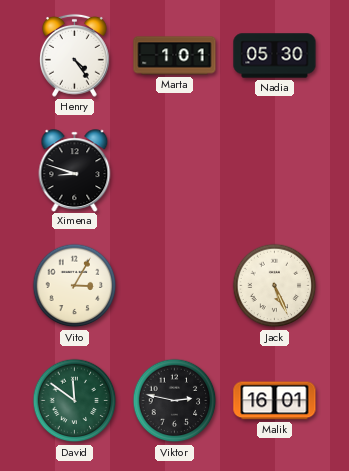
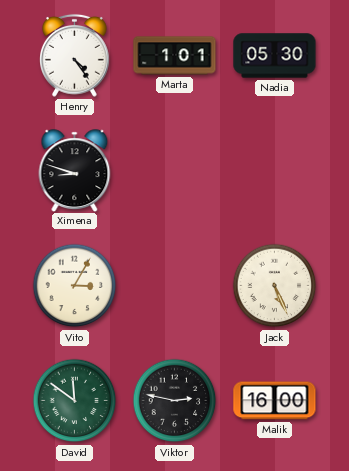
Malik: 16:01 -> 16:00
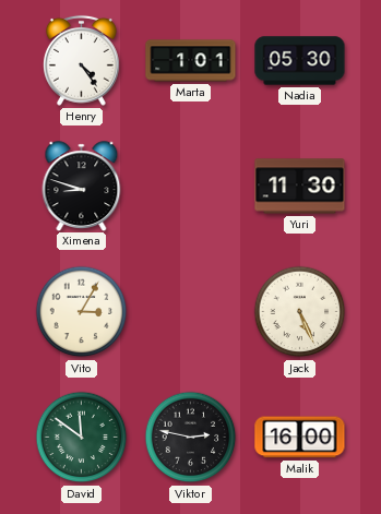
Yuri: none -> 11:30
